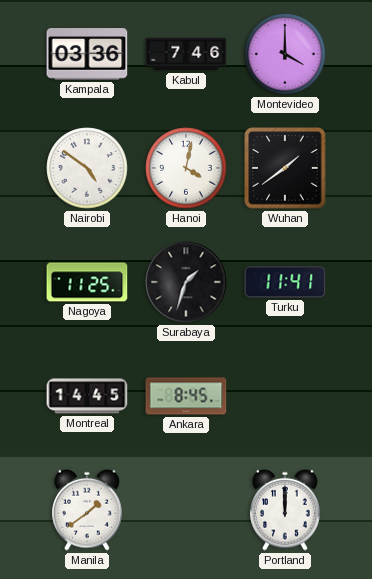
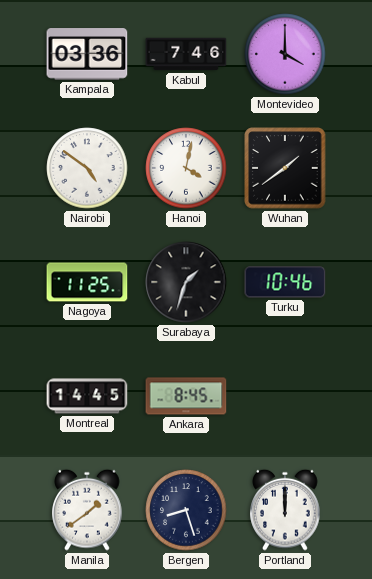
Turku: 11:41 -> 10:46
Bergen: none -> 8:27
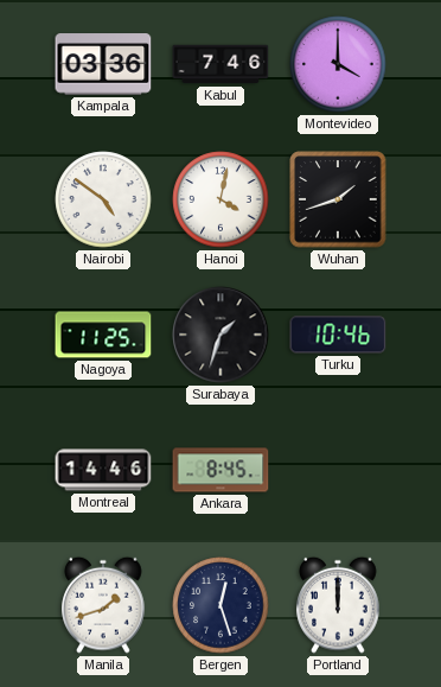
Wuhan: 1:39 -> 1:42
Montreal: 14:45 -> 14:46
Manila: 1:39 -> 1:42
Bergen: 8:27 -> 12:27
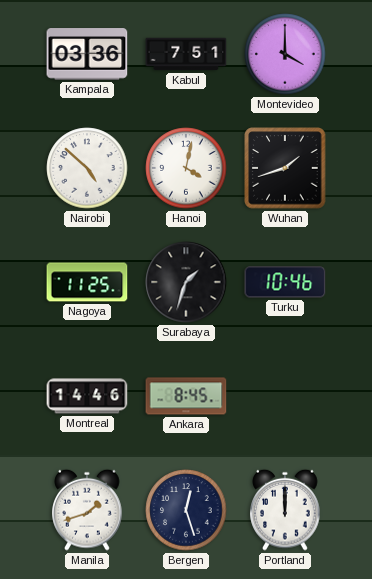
Kabul: 7:46 -> 7:51
Nairobi: 4:51 -> 4:52
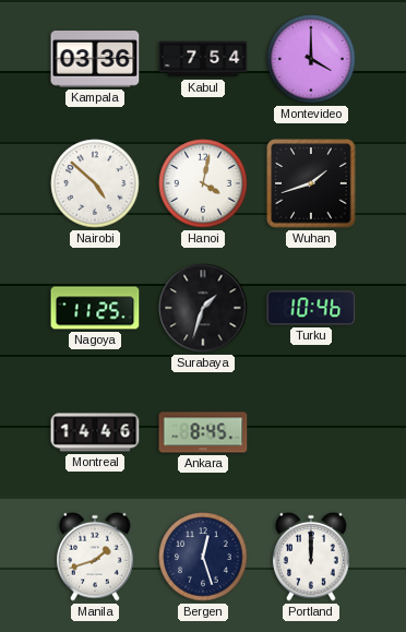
Kabul: 7:51 -> 7:54
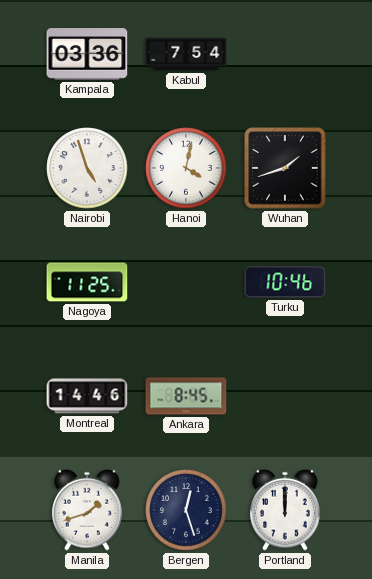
Montevideo: 4:00 -> none
Nairobi: 4:52 -> 4:57
Surabaya: 1:33 -> none
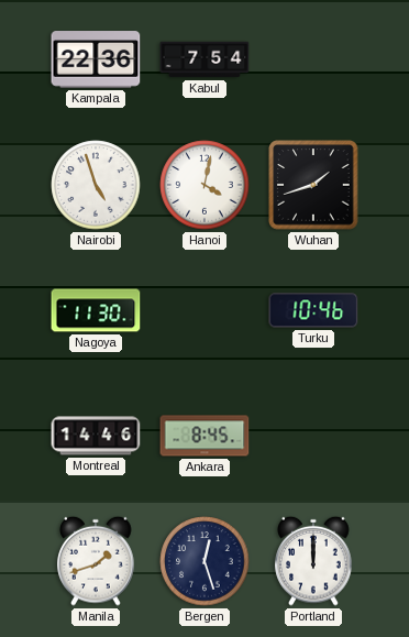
Kampala: 03:36 -> 22:36
Nagoya: 11:25 -> 11:30
